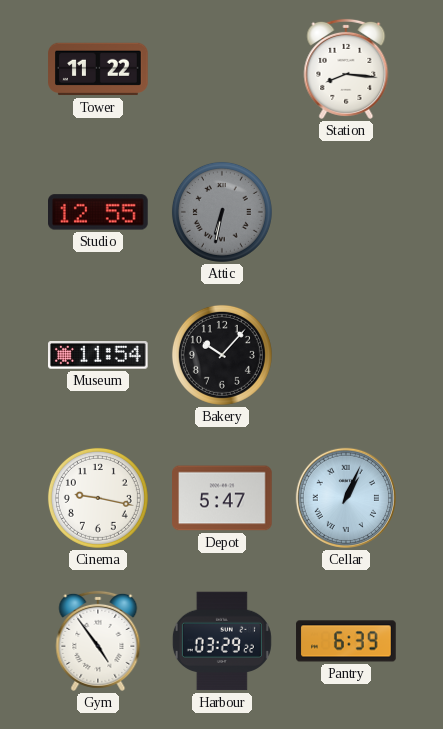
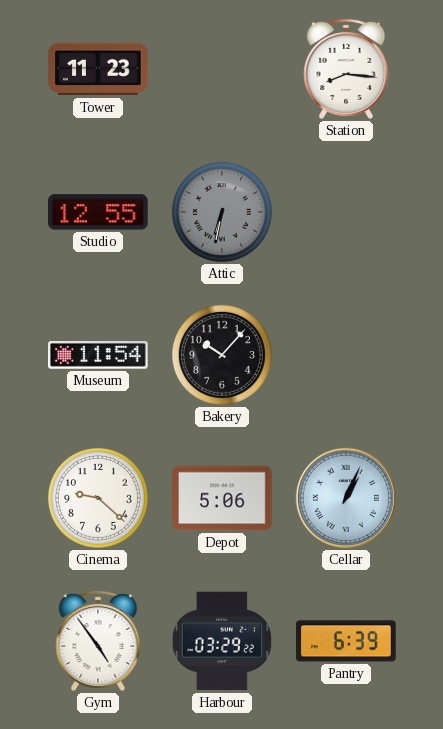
Tower: 11:22 -> 11:23
Cinema: 9:17 -> 9:22
Depot: 5:47 -> 5:06
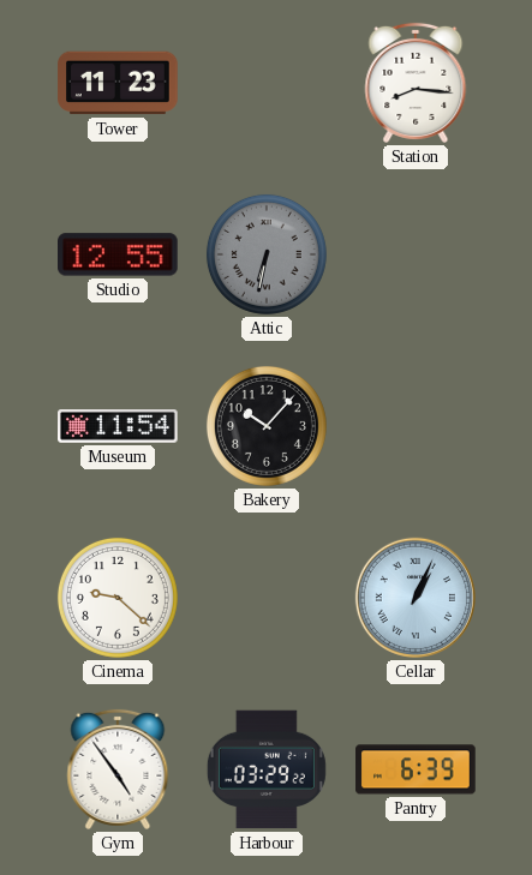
Depot: 5:06 -> none
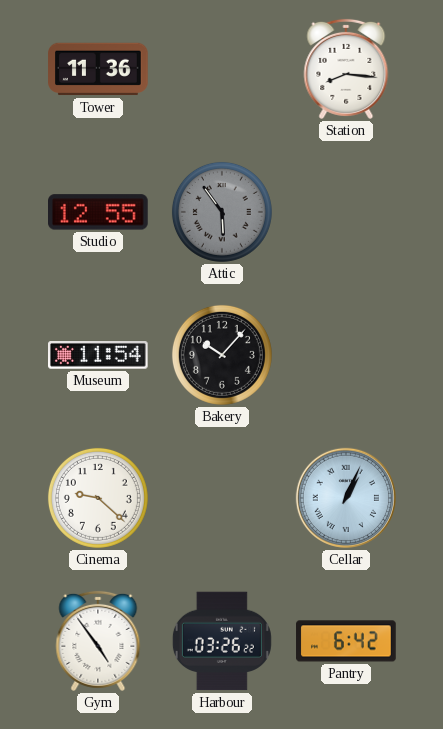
Tower: 11:23 -> 11:36
Attic: 6:32 -> 5:54
Harbour: 03:29 -> 03:26
Pantry: 6:39 -> 6:42
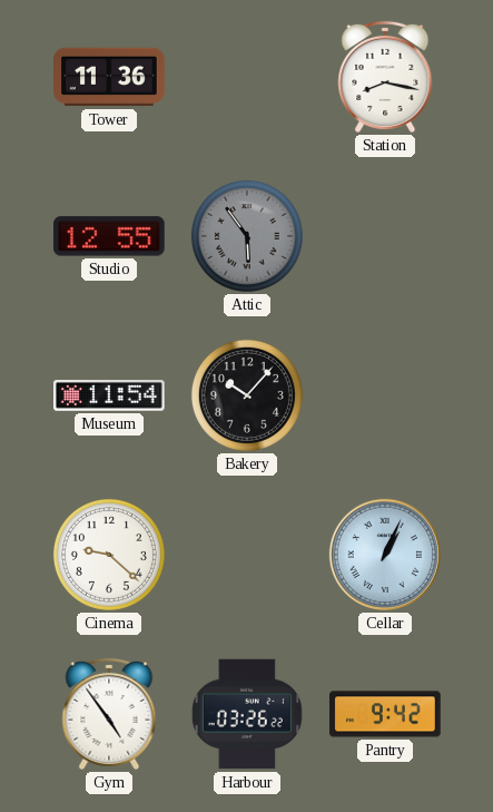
Station: 8:16 -> 8:17
Pantry: 6:42 -> 9:42
